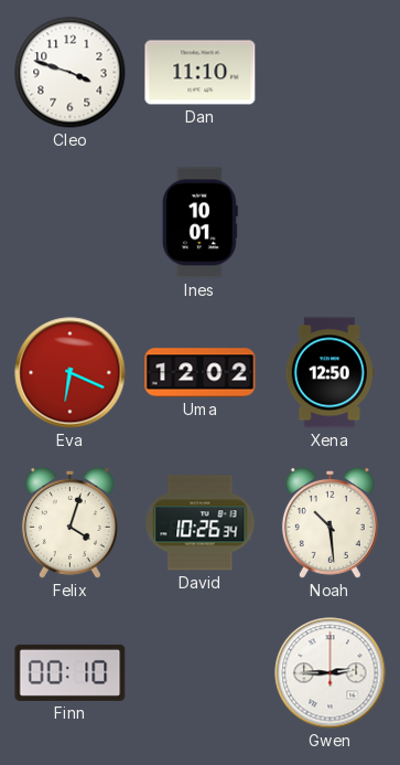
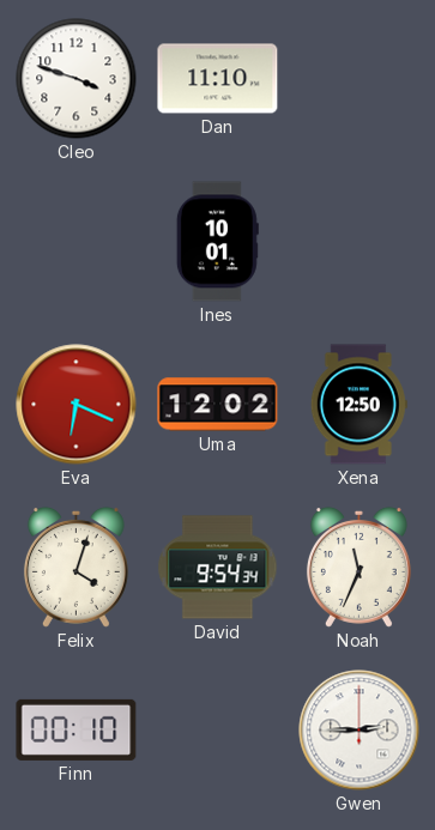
David: 10:26 -> 9:54
Noah: 10:29 -> 11:34
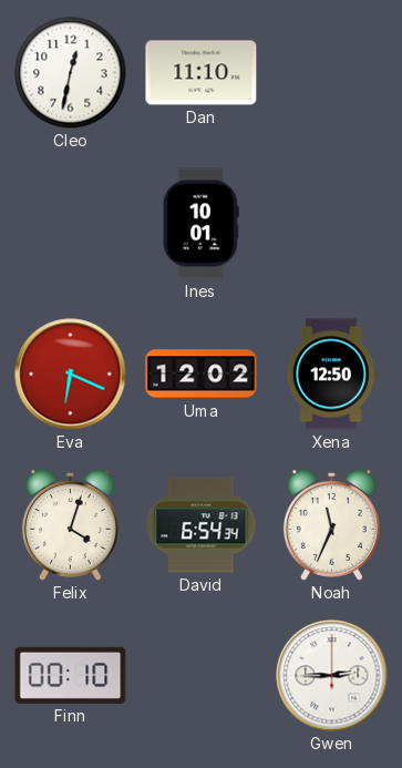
Cleo: 3:48 -> 12:32
David: 9:54 -> 6:54
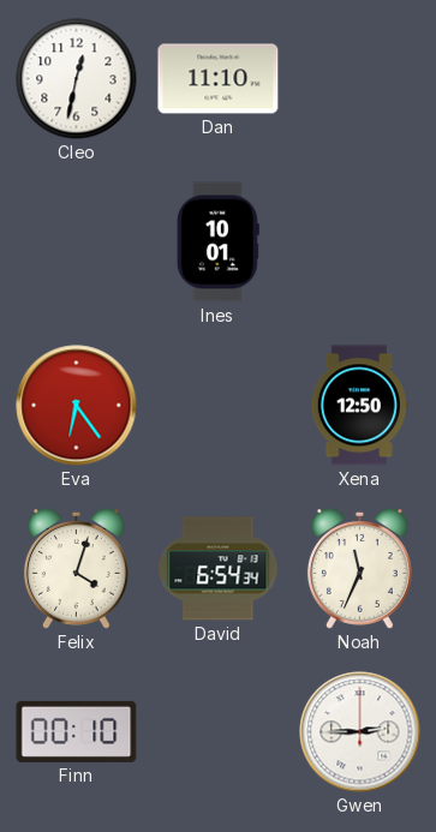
Eva: 6:19 -> 6:24
Uma: 12:02 -> none
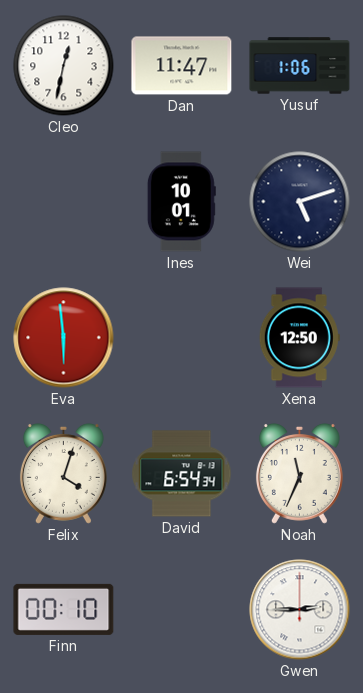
Dan: 11:10 -> 11:47
Yusuf: none -> 1:06
Wei: none -> 5:12
Eva: 6:24 -> 5:59
